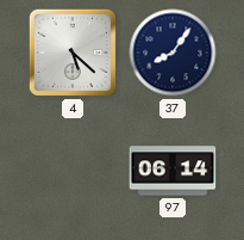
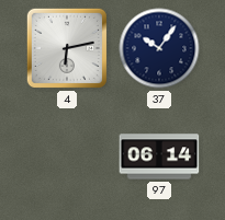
4: 5:22 -> 6:13
37: 8:06 -> 10:06
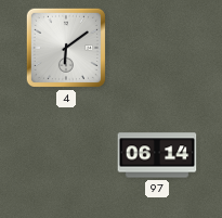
4: 6:13 -> 6:09
37: 10:06 -> none
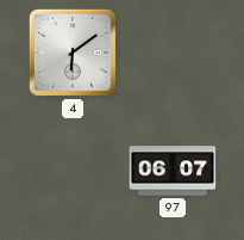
97: 06:14 -> 06:07
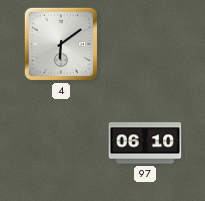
97: 06:07 -> 06:10
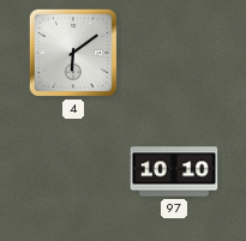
97: 06:10 -> 10:10
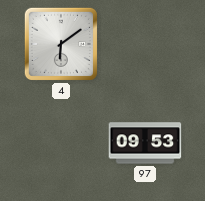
97: 10:10 -> 09:53
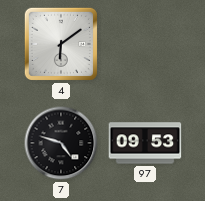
7: none -> 4:48
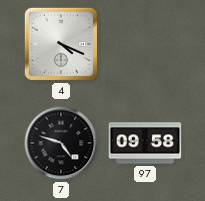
4: 6:09 -> 4:19
97: 09:53 -> 09:58
